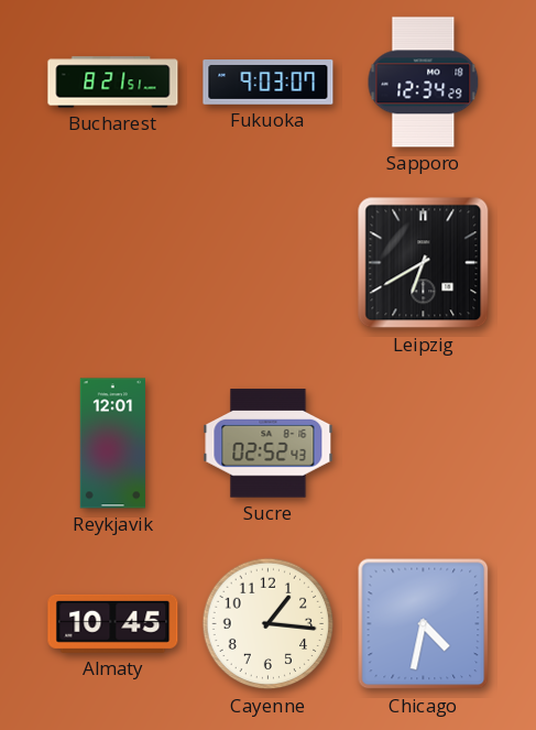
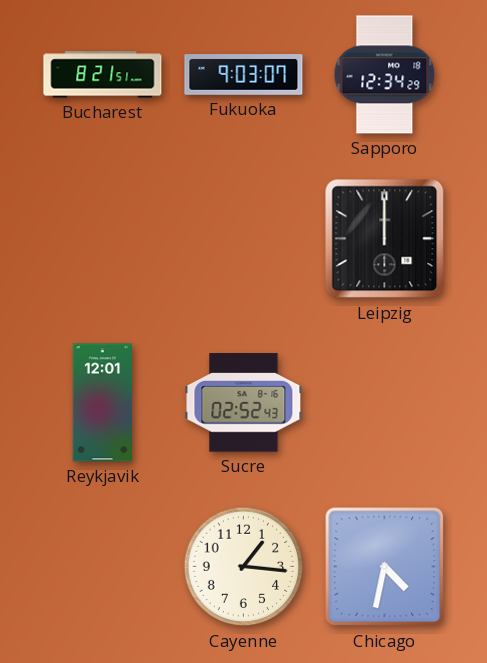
Leipzig: 6:40 -> 12:00
Almaty: 10:45 -> none
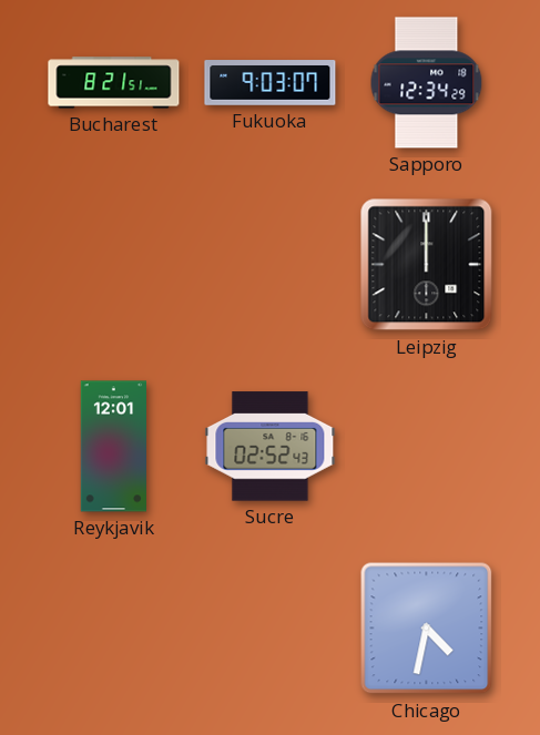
Cayenne: 1:16 -> none
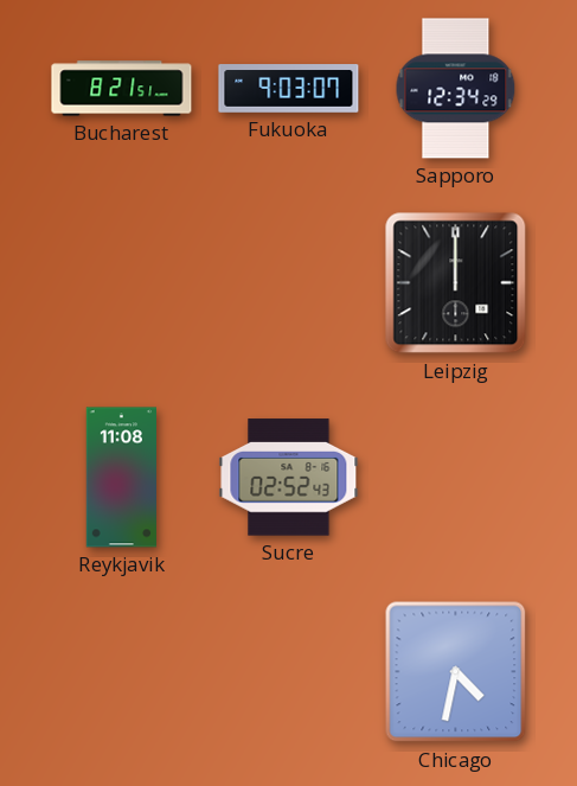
Reykjavik: 12:01 -> 11:08
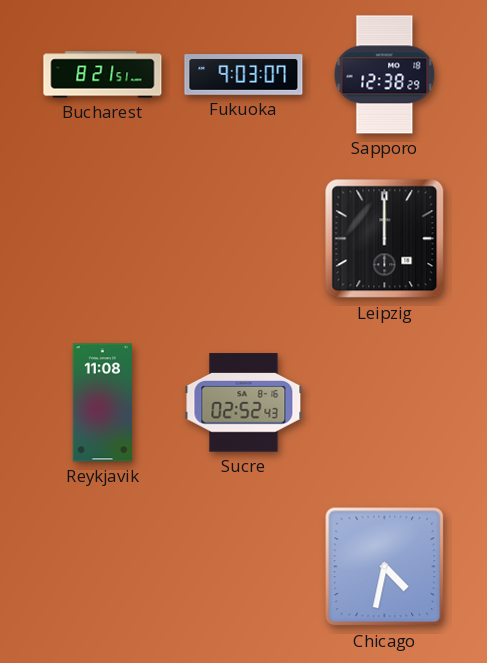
Sapporo: 12:34 -> 12:38
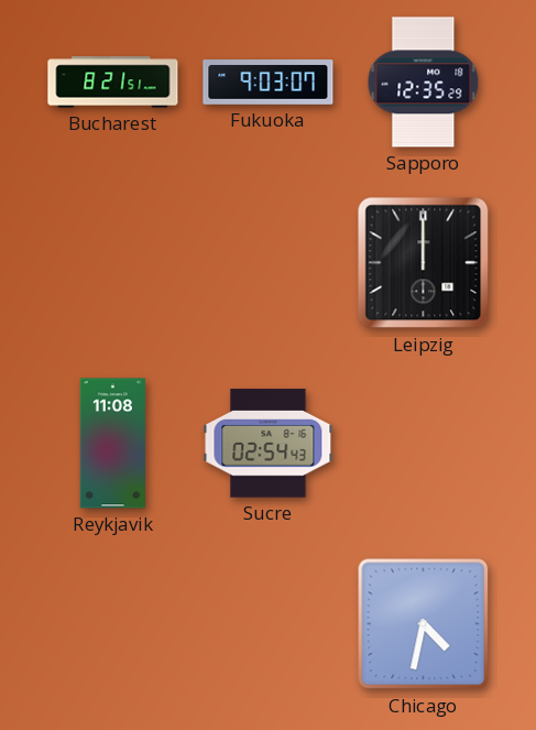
Sapporo: 12:38 -> 12:35
Sucre: 02:52 -> 02:54
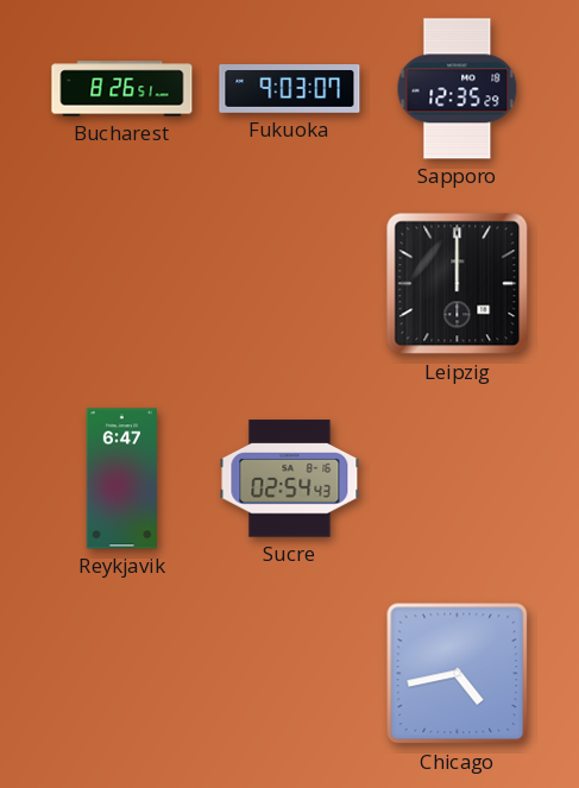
Bucharest: 8:21 -> 8:26
Reykjavik: 11:08 -> 6:47
Chicago: 4:32 -> 4:43
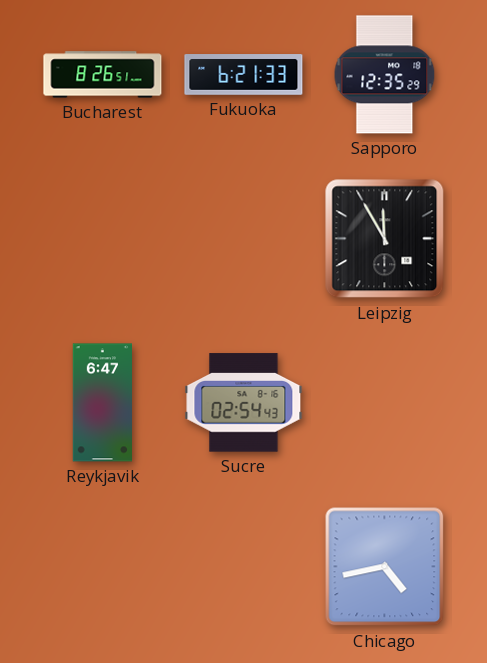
Fukuoka: 9:03 -> 6:21
Leipzig: 12:00 -> 11:55
